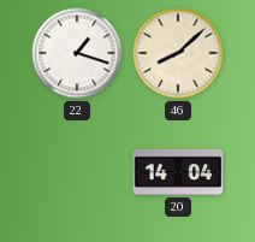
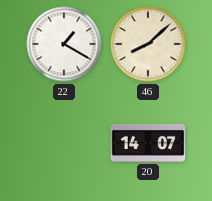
22: 1:18 -> 1:20
20: 14:04 -> 14:07
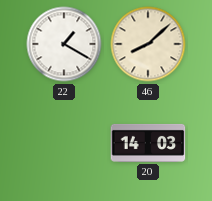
20: 14:07 -> 14:03
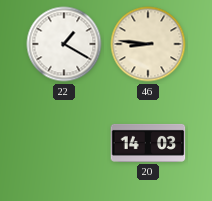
46: 8:08 -> 8:46
